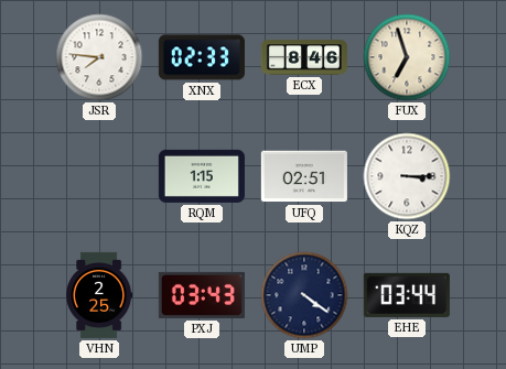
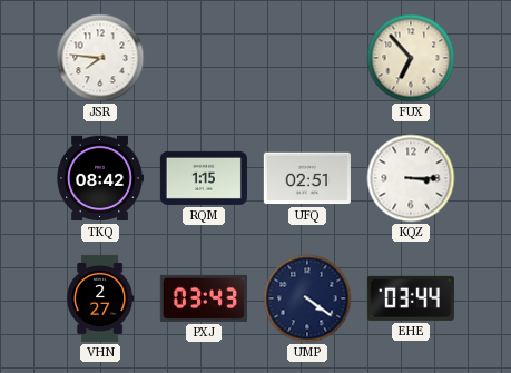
XNX: 02:33 -> none
ECX: 8:46 -> none
FUX: 6:57 -> 6:53
TKQ: none -> 08:42
VHN: 2:25 -> 2:27
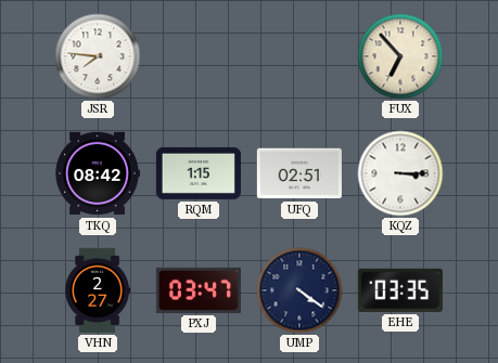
PXJ: 03:43 -> 03:47
EHE: 03:44 -> 03:35
